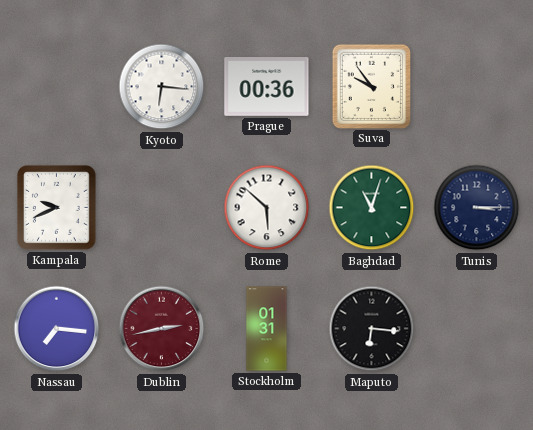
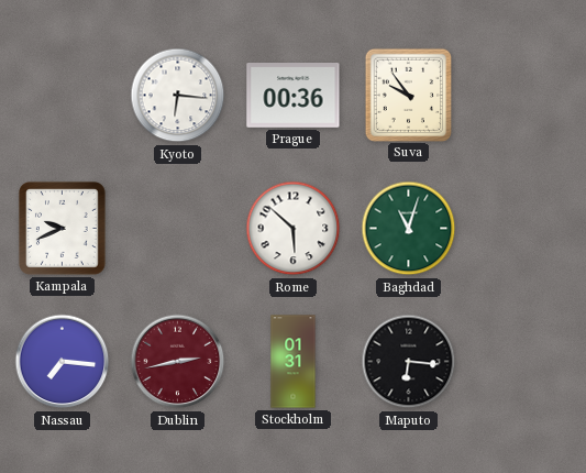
Tunis: 3:15 -> none
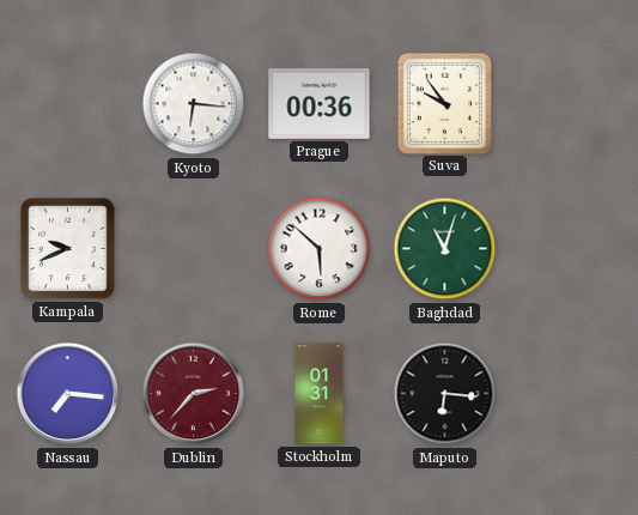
Dublin: 2:43 -> 2:37
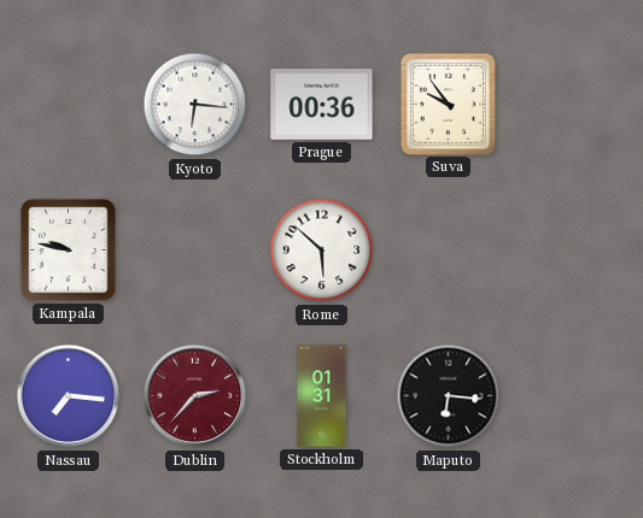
Kampala: 9:41 -> 9:47
Baghdad: 11:03 -> none
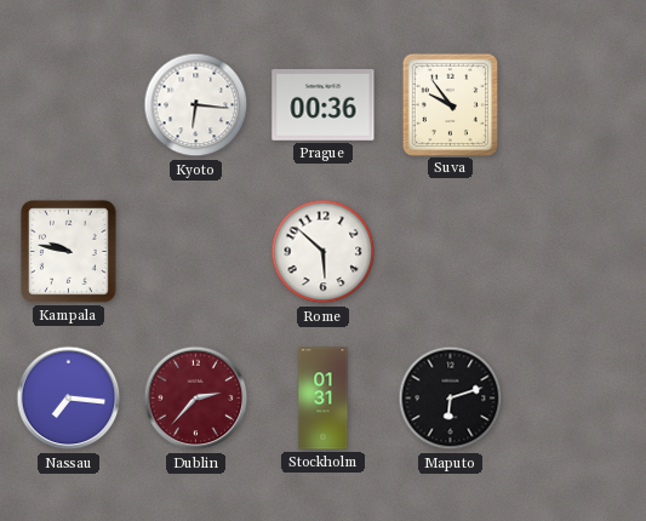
Maputo: 6:16 -> 6:12
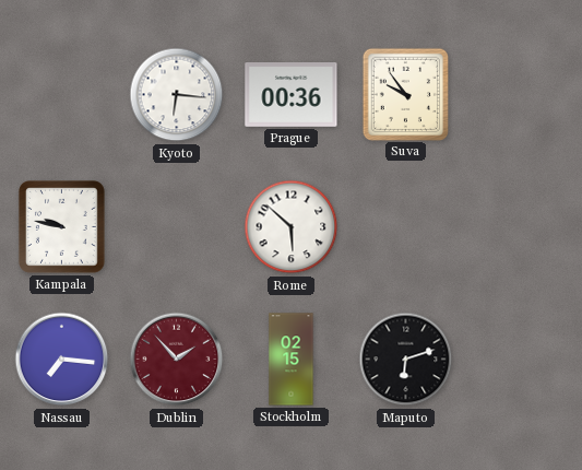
Dublin: 2:37 -> 1:53
Stockholm: 01:31 -> 02:15
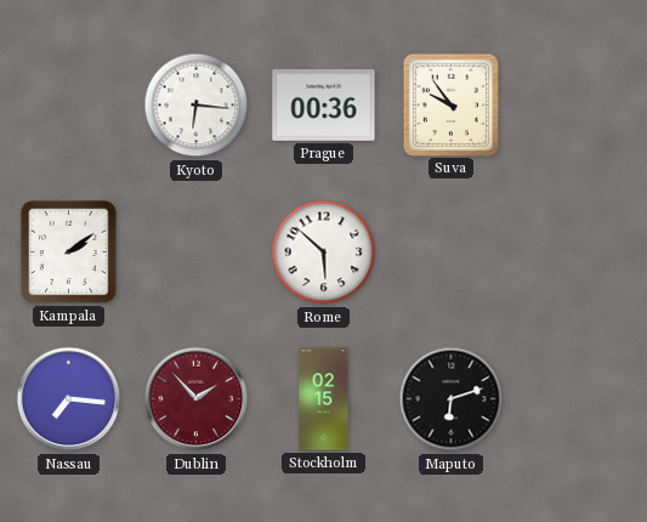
Kampala: 9:47 -> 2:09
